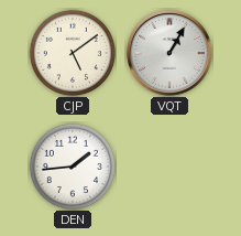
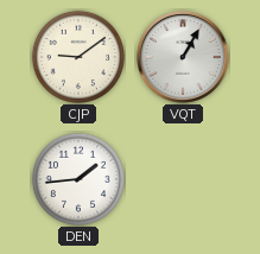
CJP: 5:09 -> 9:09
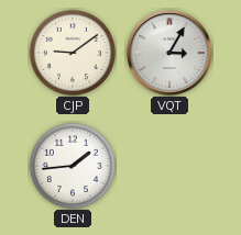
VQT: 1:05 -> 3:05
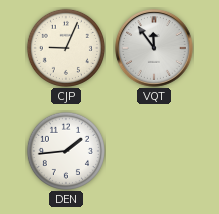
CJP: 9:09 -> 9:04
VQT: 3:05 -> 11:54
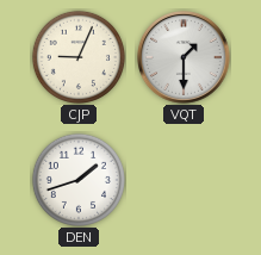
VQT: 11:54 -> 1:30
DEN: 1:44 -> 1:42
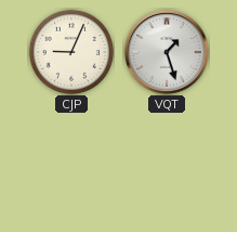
VQT: 1:30 -> 1:27
DEN: 1:42 -> none
